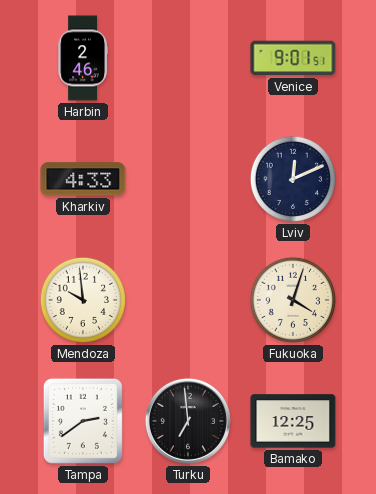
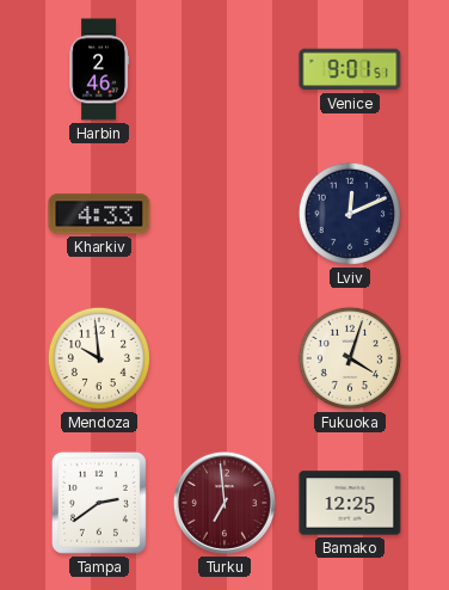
Turku dial: black -> burgundy
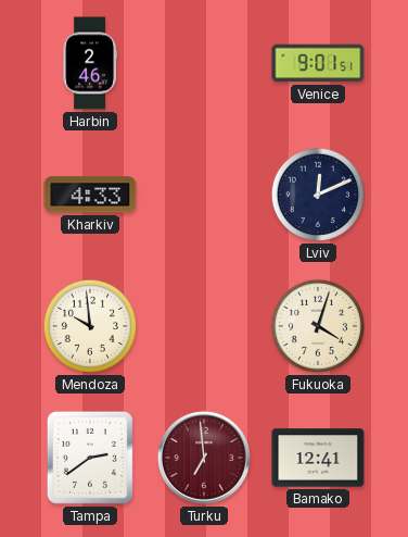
Bamako: 12:25 -> 12:41
